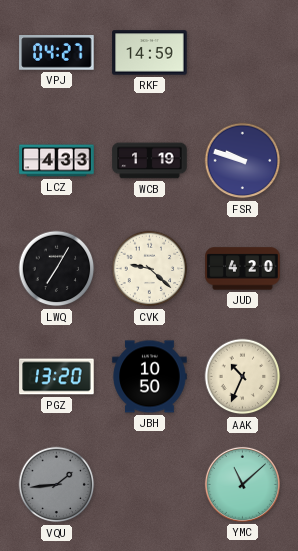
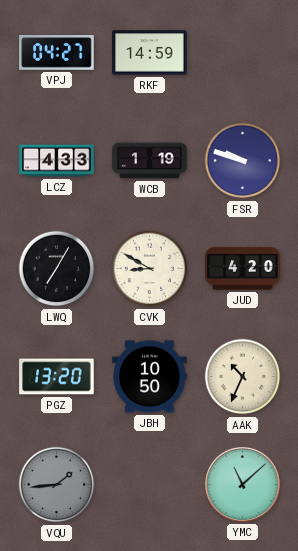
CVK: 9:22 -> 8:50
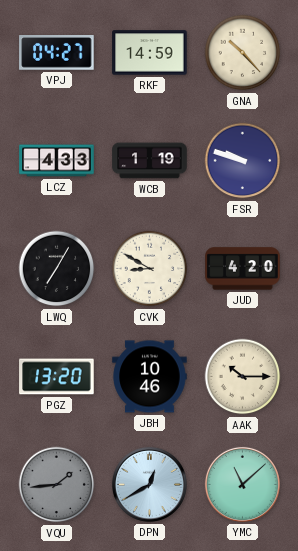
GNA: none -> 10:23
JBH: 10:50 -> 10:46
AAK: 10:34 -> 10:15
DPN: none -> 12:40
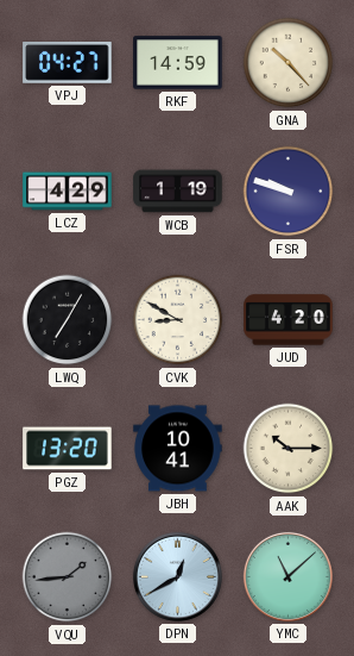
LCZ: 4:33 -> 4:29
JBH: 10:46 -> 10:41
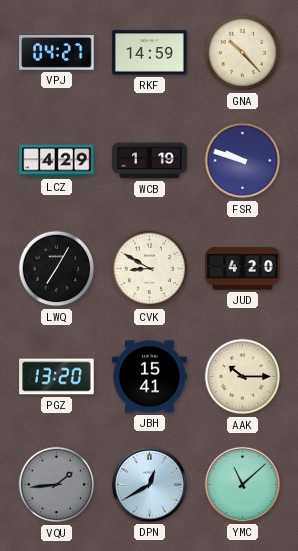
JBH: 10:41 -> 15:41
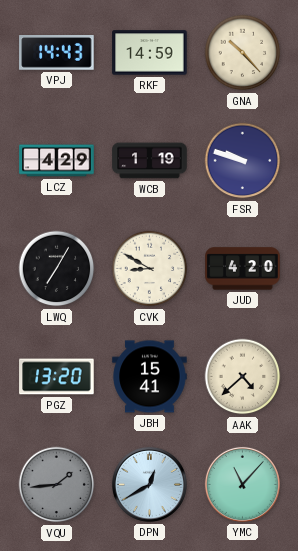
VPJ: 04:27 -> 14:43
AAK: 10:15 -> 4:38
YMC: 11:08 -> 11:07
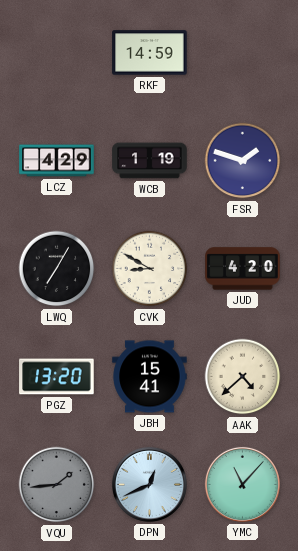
VPJ: 14:43 -> none
GNA: 10:23 -> none
FSR: 9:48 -> 1:48
DPN: 12:40 -> 12:41
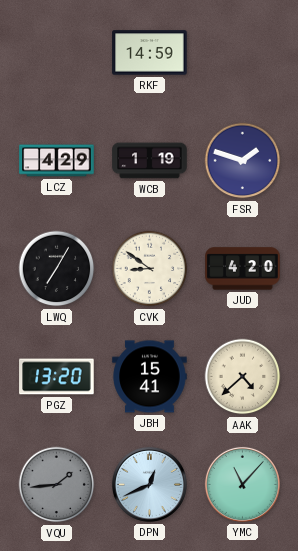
CVK: 8:50 -> 8:51
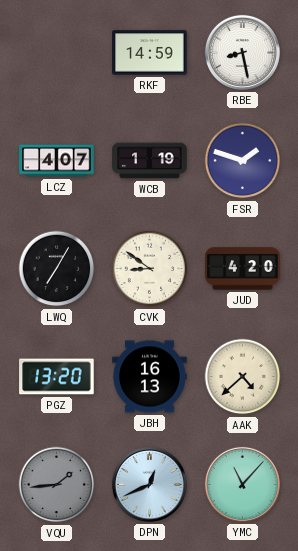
RBE: none -> 8:28
LCZ: 4:29 -> 4:07
JBH: 15:41 -> 16:13
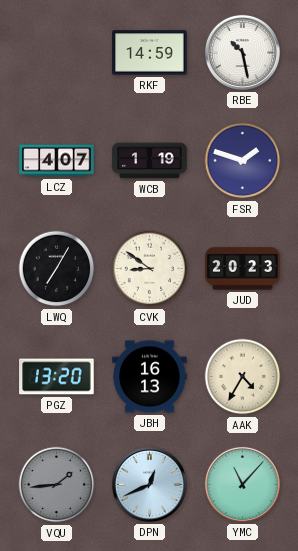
RBE: 8:28 -> 10:28
JUD: 4:20 -> 20:23
AAK: 4:38 -> 4:35
